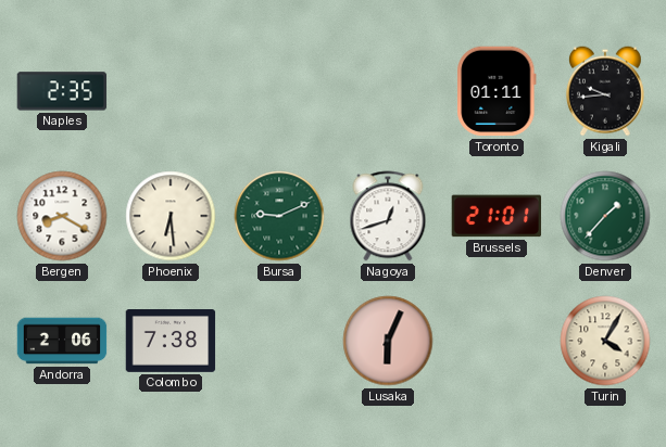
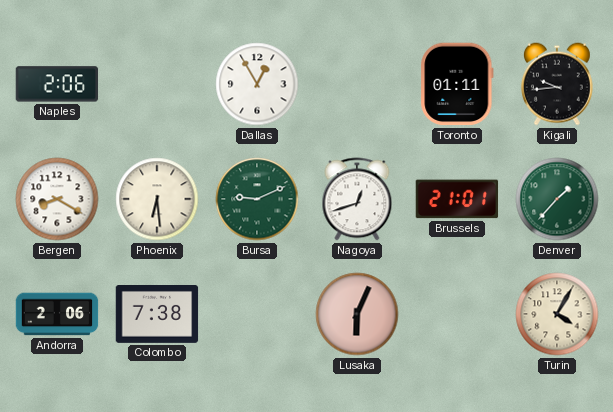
Naples: 2:35 -> 2:06
Dallas: none -> 12:55
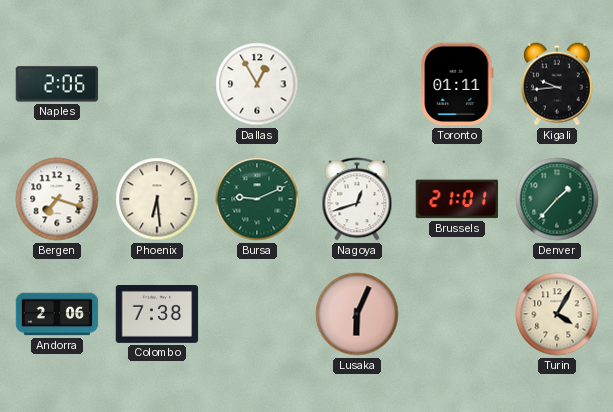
Bergen: 8:20 -> 7:18
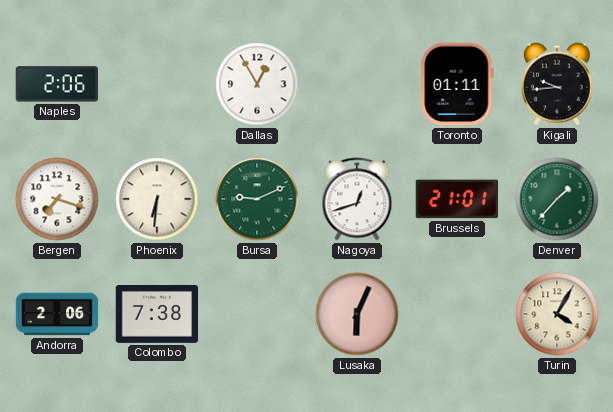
Phoenix: 6:29 -> 6:31
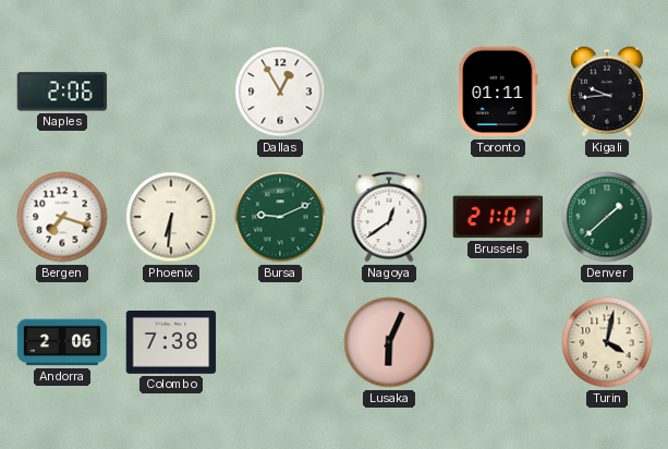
Nagoya: 12:42 -> 12:39
Denver: 1:37 -> 1:38
Turin: 4:05 -> 4:02
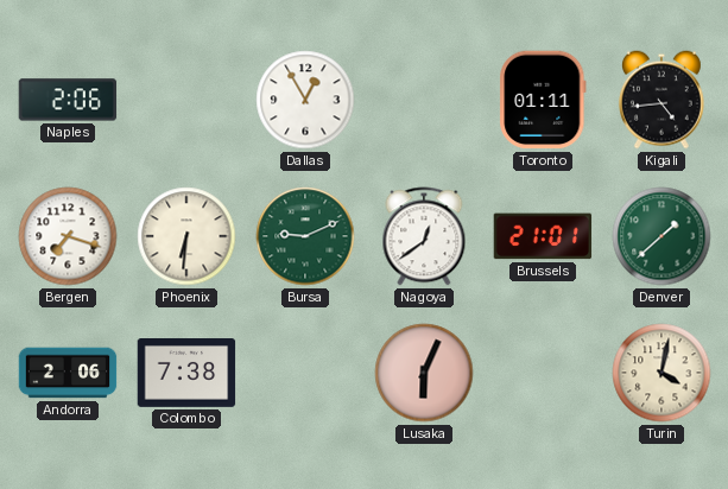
Kigali: 9:44 -> 4:44
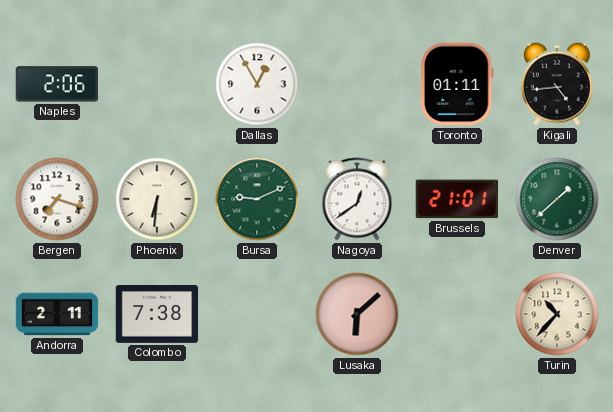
Andorra: 2:06 -> 2:11
Lusaka: 6:04 -> 6:08
Turin: 4:02 -> 10:37
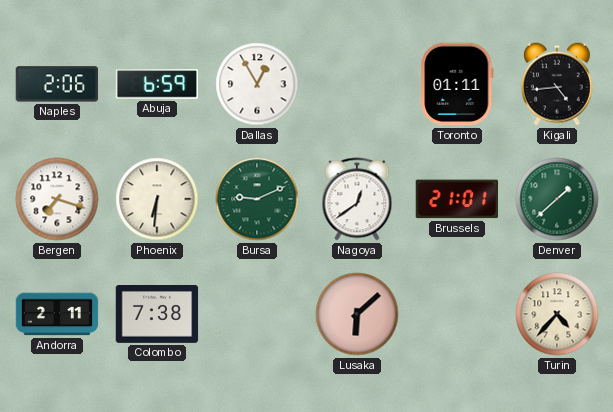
Abuja: none -> 6:59
Turin: 10:37 -> 4:37
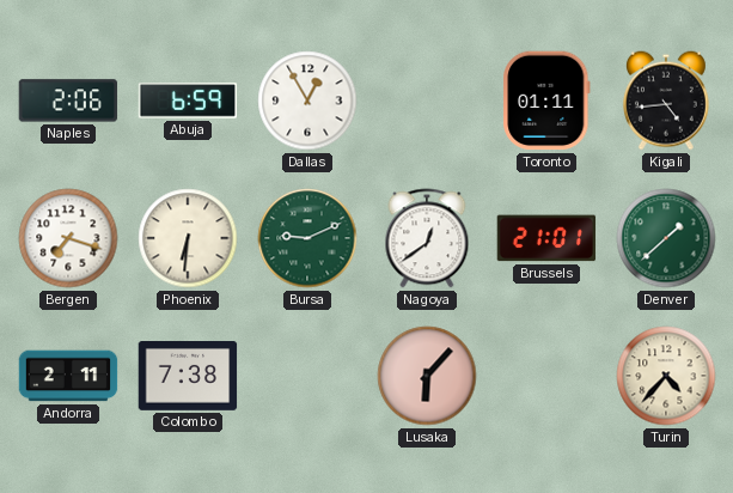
Lusaka: 6:08 -> 6:07
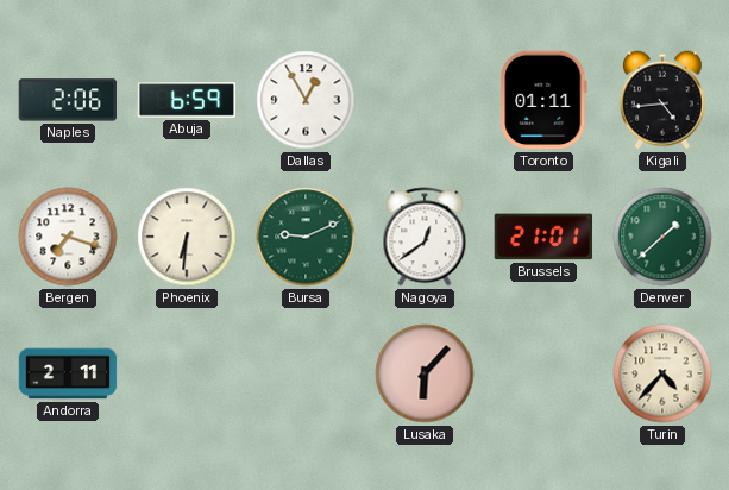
Colombo: 7:38 -> none
